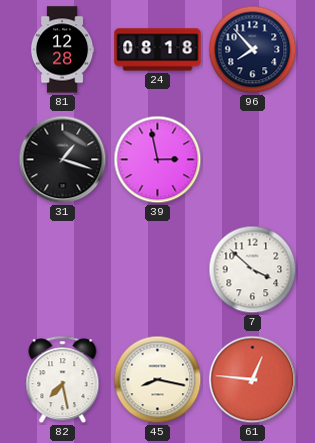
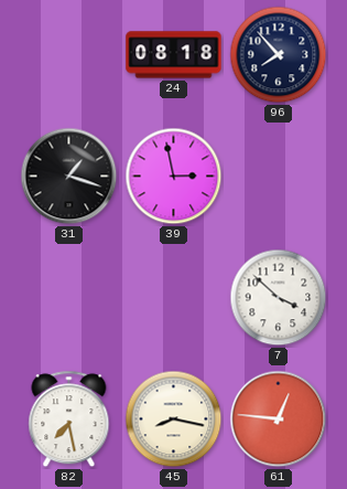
81: 12:28 -> none
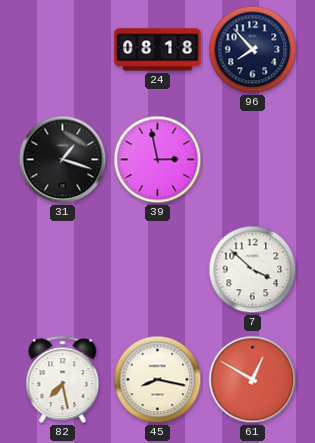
61: 12:46 -> 12:50
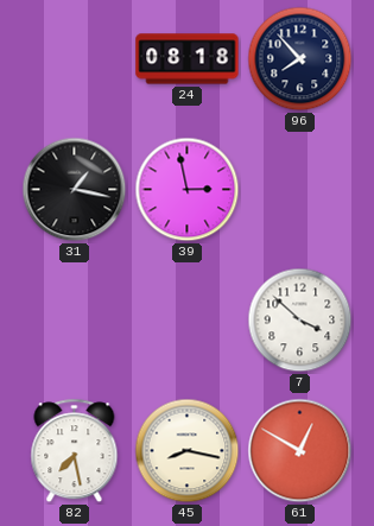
31: 1:18 -> 1:17
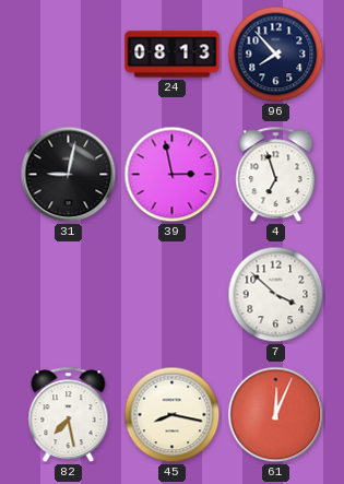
24: 08:18 -> 08:13
31: 1:17 -> 9:02
4: none -> 6:57
61: 12:50 -> 12:04
